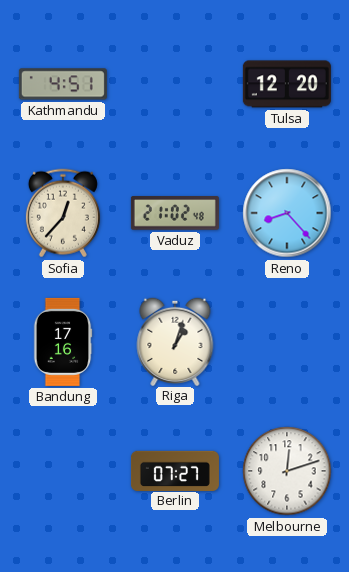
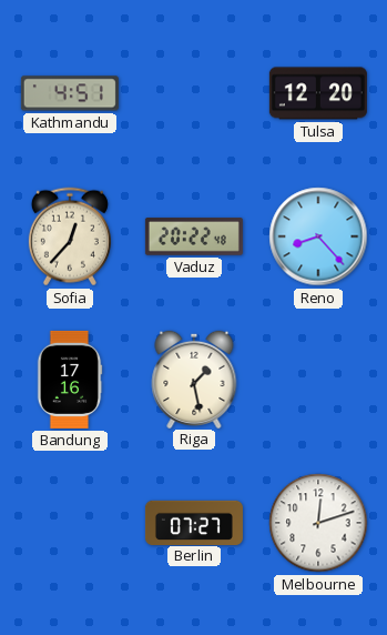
Vaduz: 21:02 -> 20:22
Riga: 1:03 -> 1:28
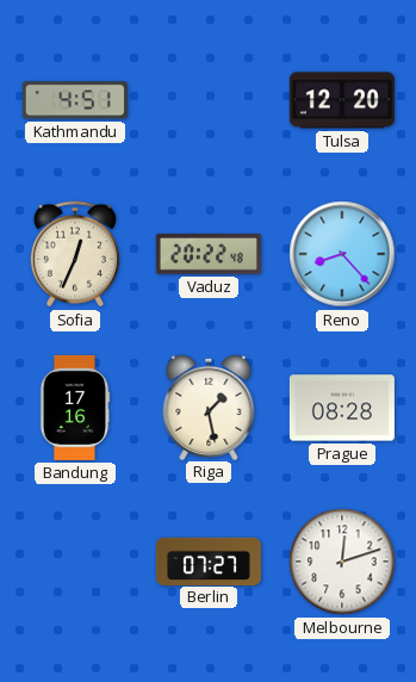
Sofia: 12:37 -> 12:34
Prague: none -> 08:28
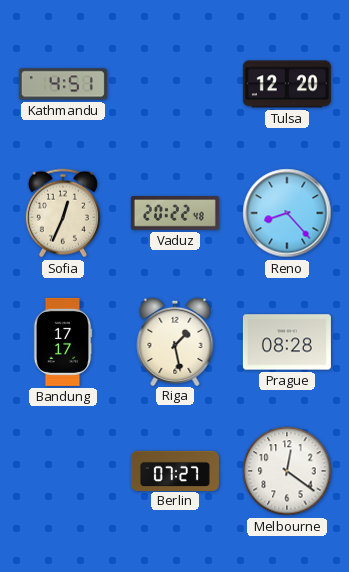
Bandung: 17:16 -> 17:17
Melbourne: 12:12 -> 12:21
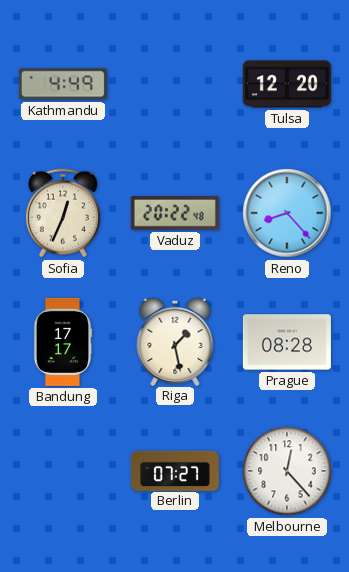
Kathmandu: 4:51 -> 4:49
Melbourne: 12:21 -> 12:23
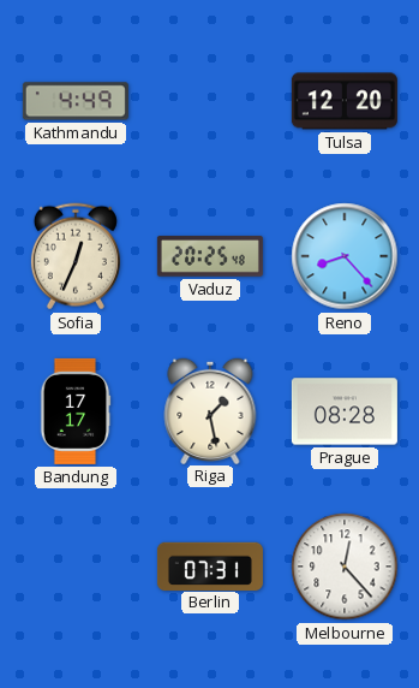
Vaduz: 20:22 -> 20:25
Berlin: 07:27 -> 07:31
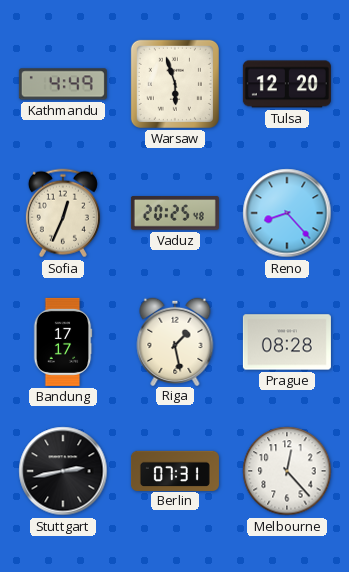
Warsaw: none -> 5:57
Stuttgart: none -> 2:43
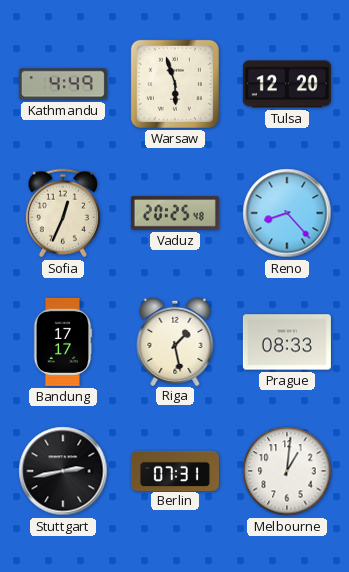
Prague: 08:28 -> 08:33
Melbourne: 12:23 -> 1:01
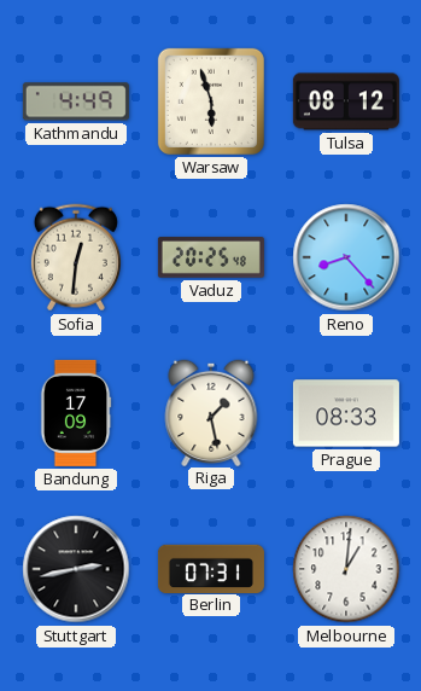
Tulsa: 12:20 -> 08:12
Sofia: 12:34 -> 12:31
Bandung: 17:17 -> 17:09
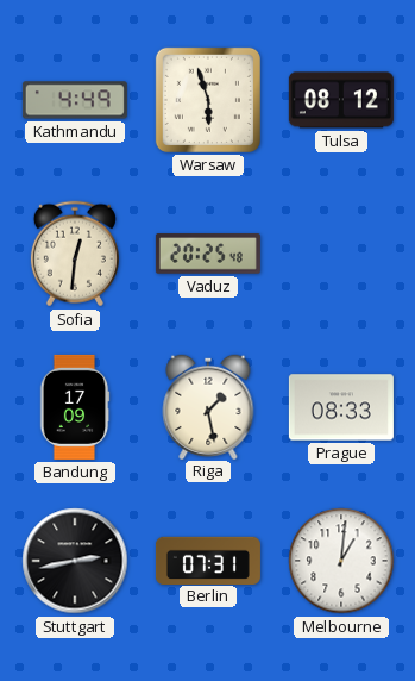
Reno: 8:23 -> none
